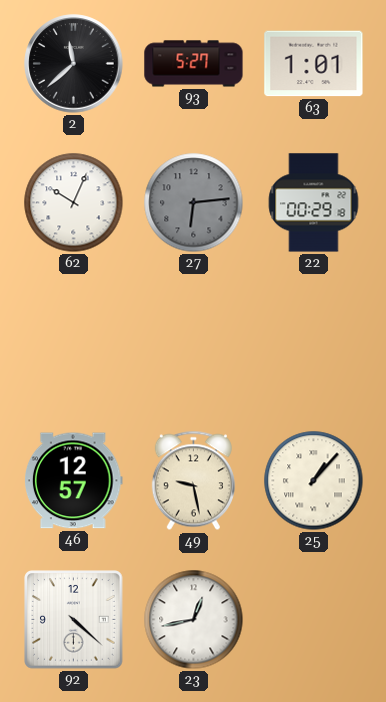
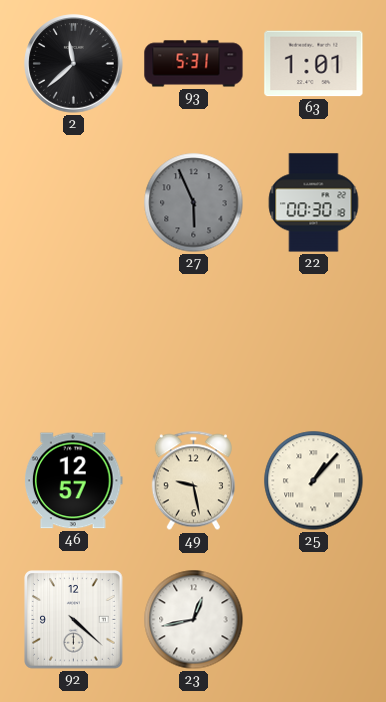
93: 5:27 -> 5:31
62: 10:04 -> none
27: 6:14 -> 5:56
22: 00:29 -> 00:30
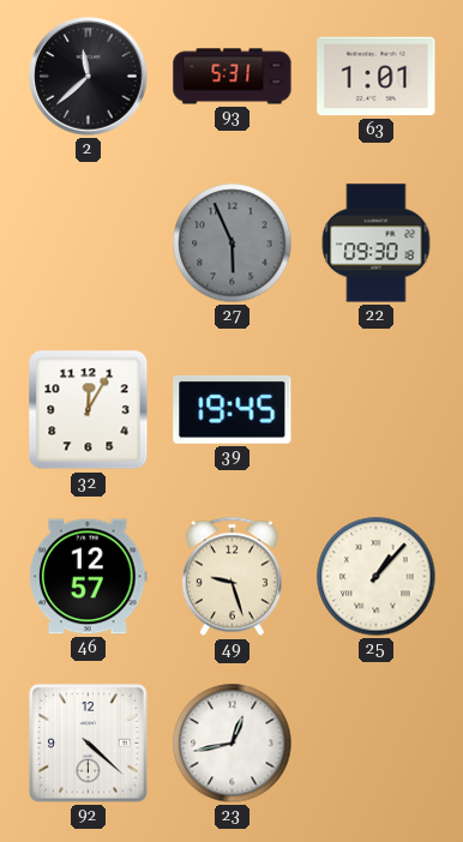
22: 00:30 -> 09:30
32: none -> 12:05
39: none -> 19:45
49: 9:28 -> 9:27
